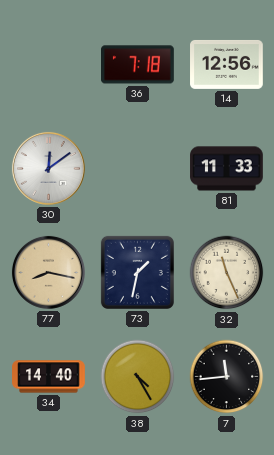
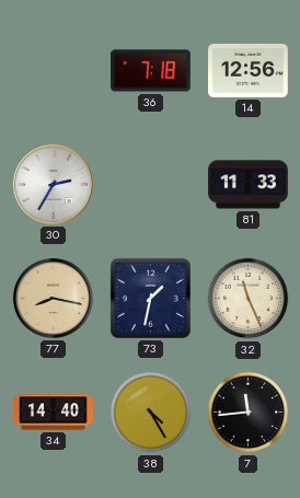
30: 12:09 -> 2:35
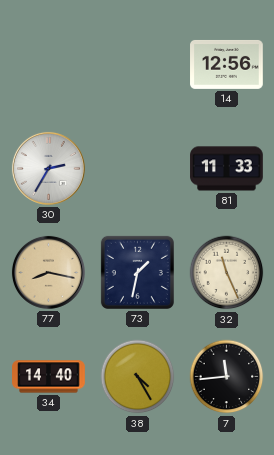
36: 7:18 -> none
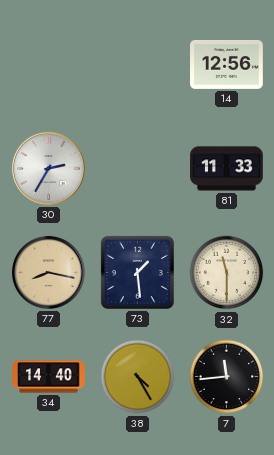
73: 1:32 -> 1:29
32: 11:26 -> 11:30
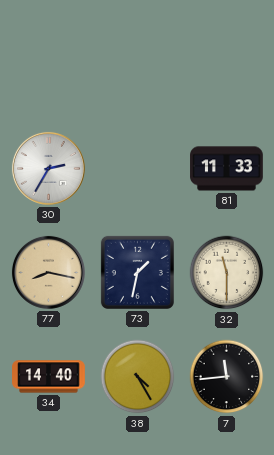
14: 12:56 -> none
73: 1:29 -> 1:32
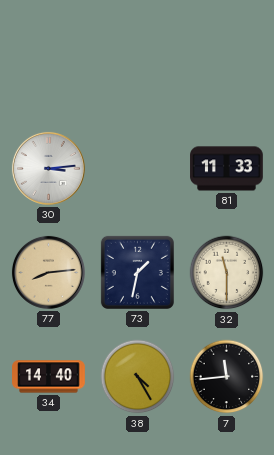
30: 2:35 -> 3:14
77: 8:17 -> 8:14
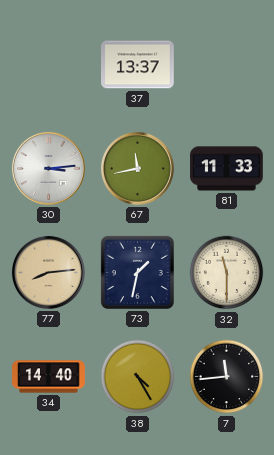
37: none -> 13:37
67: none -> 11:43
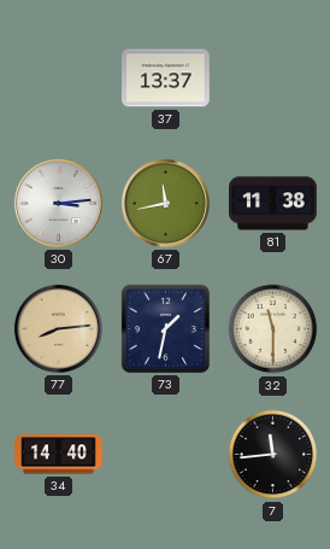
81: 11:33 -> 11:38
38: 4:25 -> none
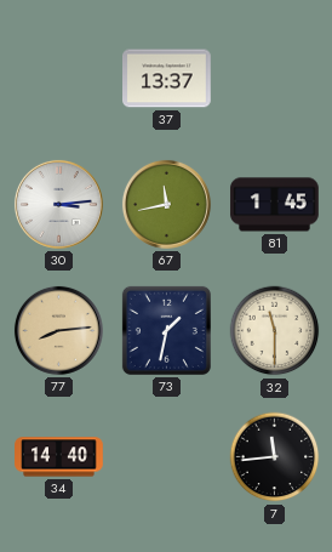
81: 11:38 -> 1:45
